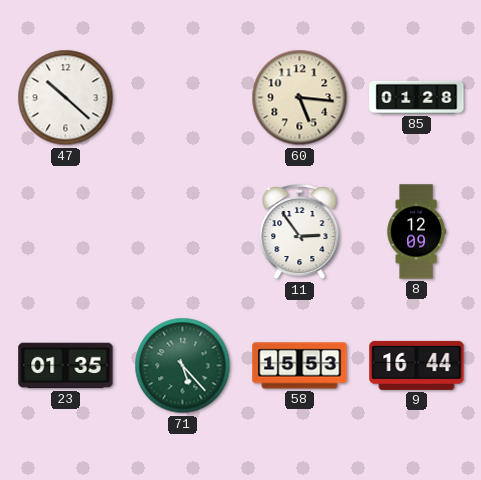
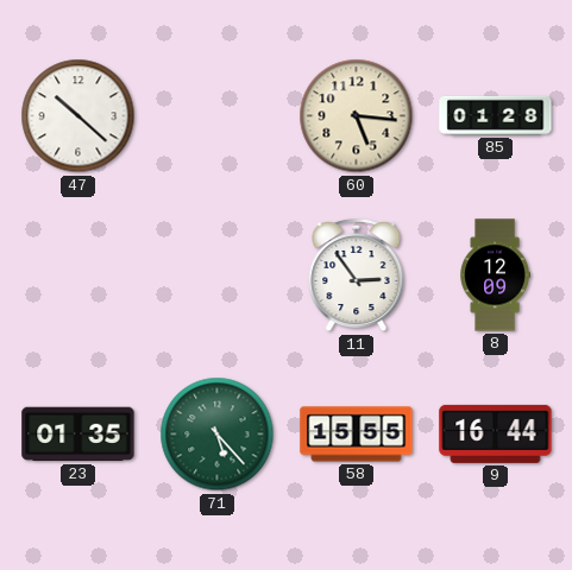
58: 15:53 -> 15:55
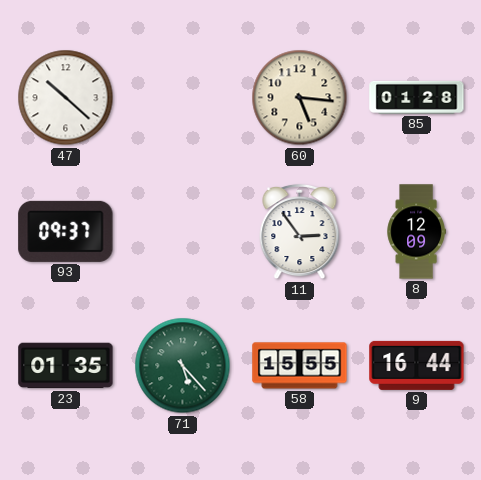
93: none -> 09:37
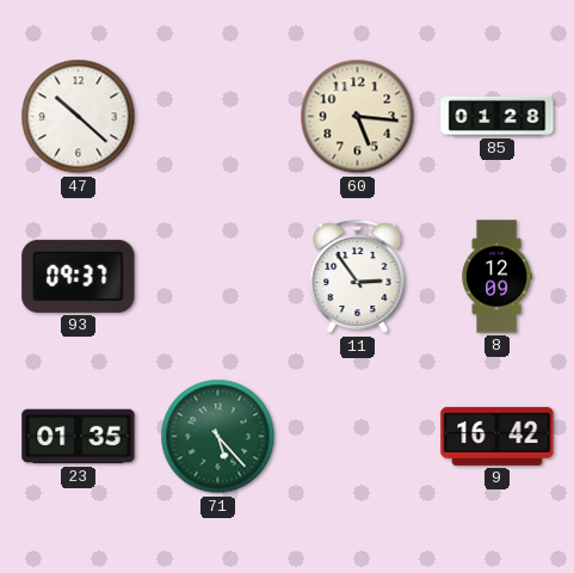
58: 15:55 -> none
9: 16:44 -> 16:42
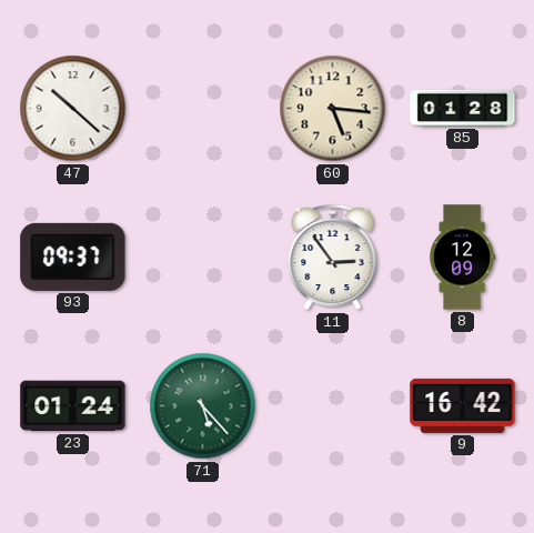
23: 01:35 -> 01:24
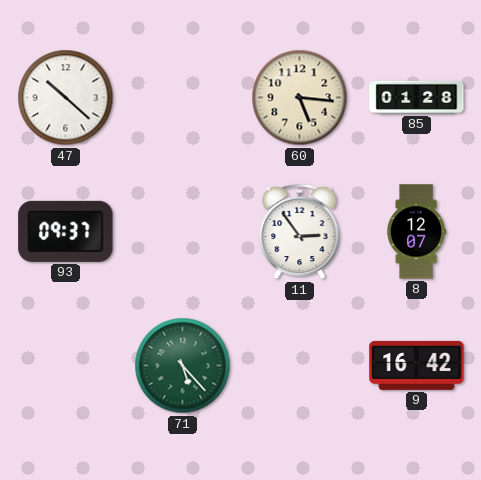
8: 12:09 -> 12:07
23: 01:24 -> none
